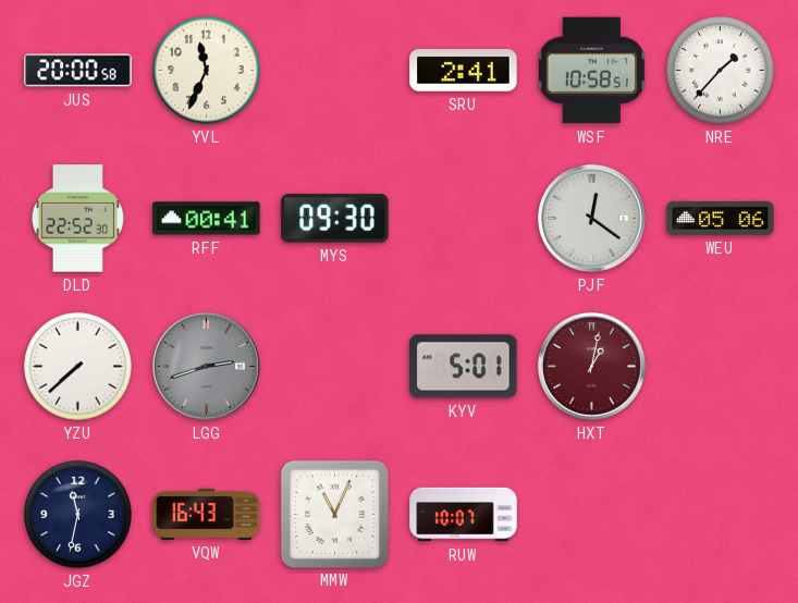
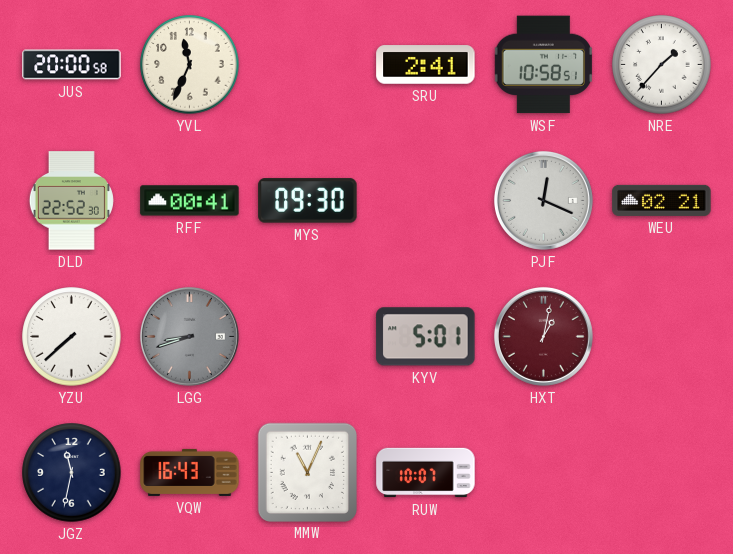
PJF: 12:21 -> 12:19
WEU: 05:06 -> 02:21
LGG: 2:42 -> 8:42
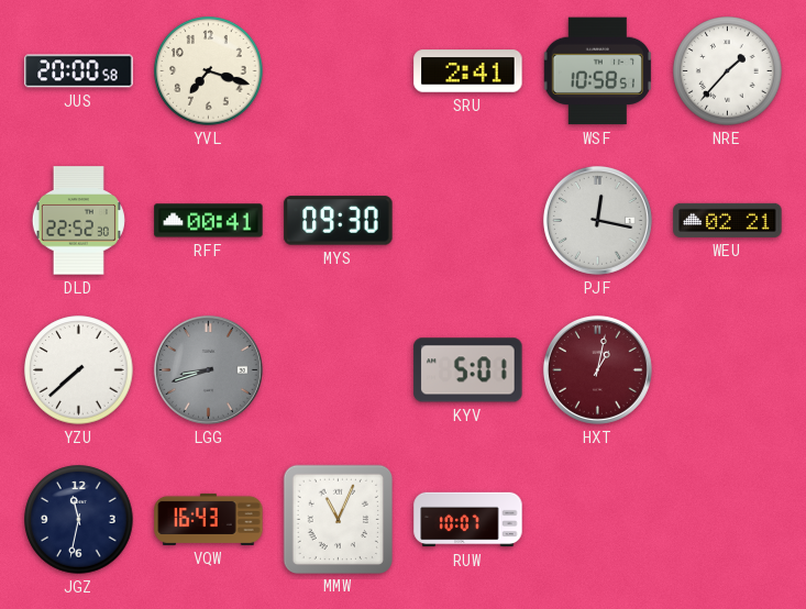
YVL: 11:34 -> 7:18
PJF: 12:19 -> 12:17
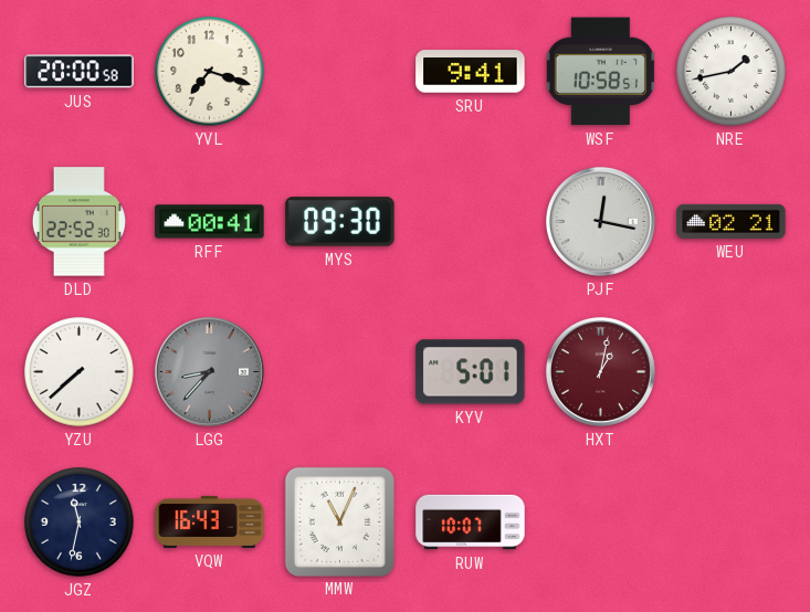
SRU: 2:41 -> 9:41
NRE: 1:37 -> 1:43
LGG: 8:42 -> 8:37
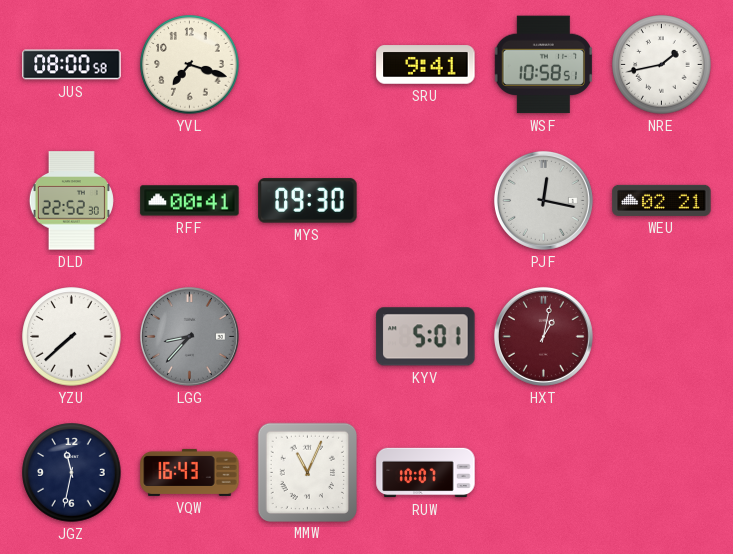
JUS: 20:00 -> 08:00
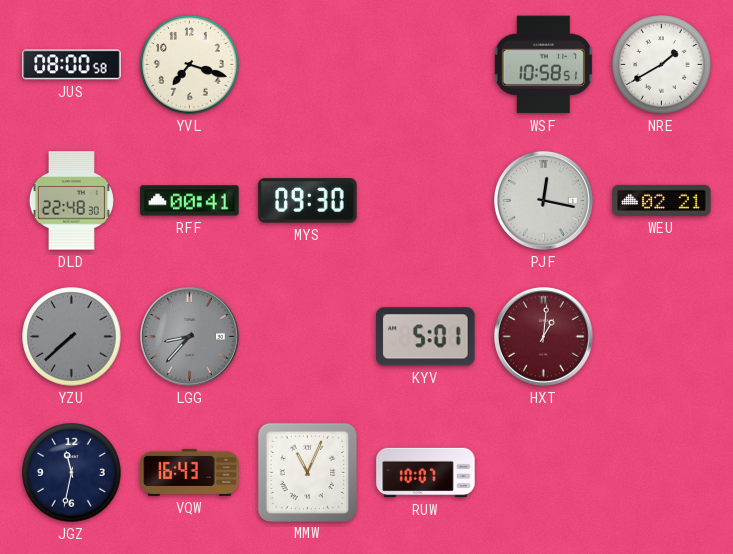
SRU: 9:41 -> none
NRE: 1:43 -> 1:40
DLD: 22:52 -> 22:48
YZU dial: white -> grey
HXT: 1:02 -> 1:01
